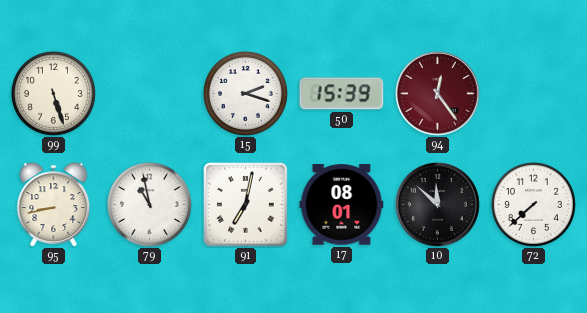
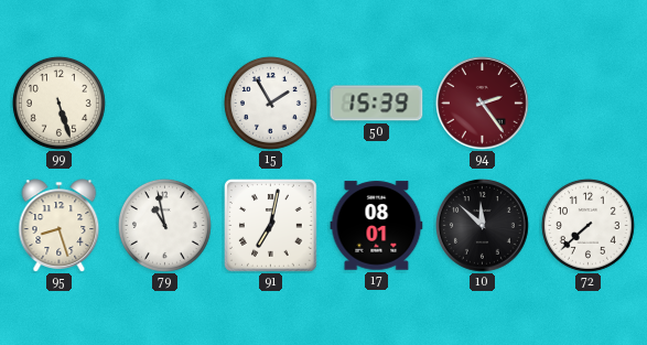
15: 2:18 -> 1:55
94: 12:24 -> 2:24
95: 8:43 -> 8:27
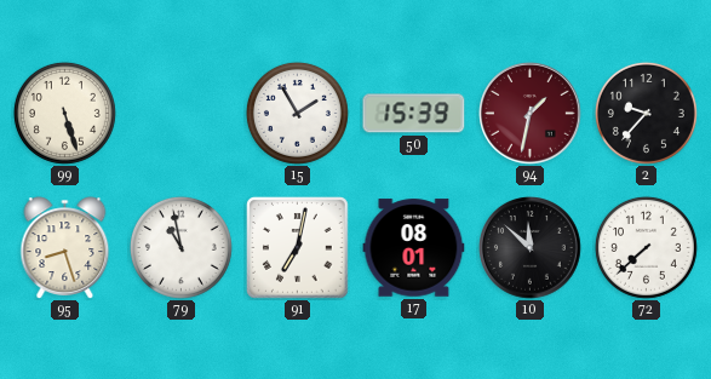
94: 2:24 -> 1:32
2: none -> 9:37
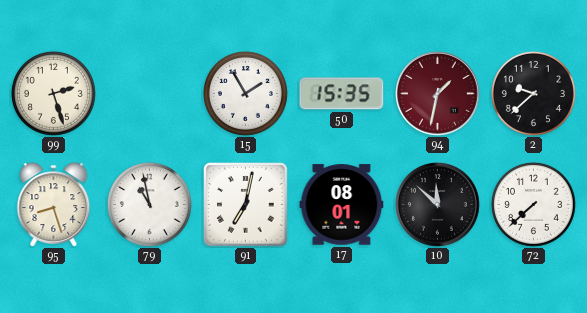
99: 5:27 -> 2:27
50: 15:39 -> 15:35
2: 9:37 -> 9:38
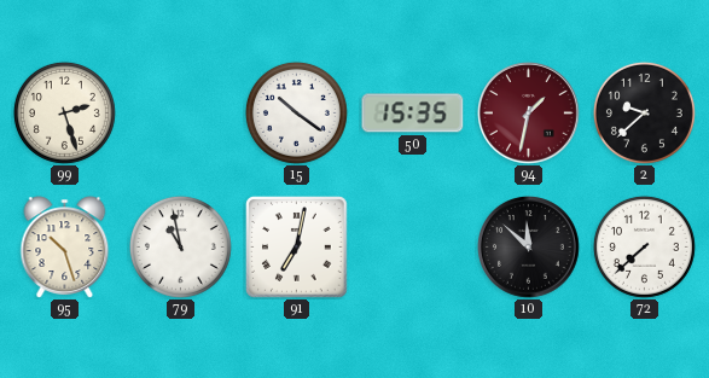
15: 1:55 -> 10:21
95: 8:27 -> 10:27
17: 08:01 -> none
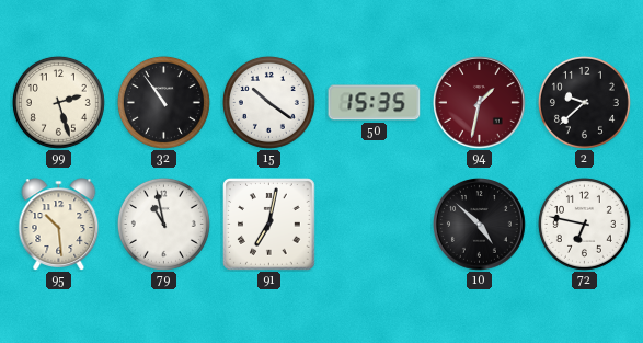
32: none -> 10:54
95: 10:27 -> 10:29
10: 11:52 -> 4:52
72: 7:38 -> 6:47
